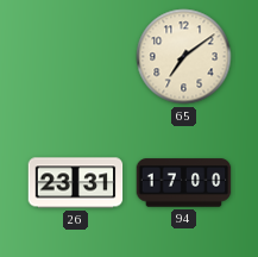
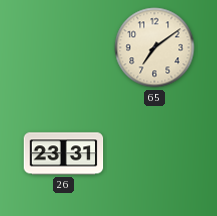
94: 17:00 -> none
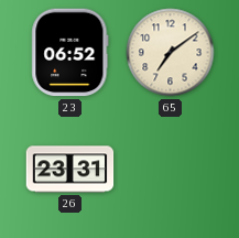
23: none -> 06:52
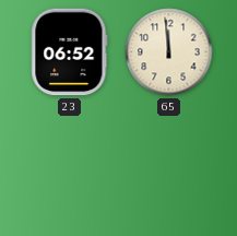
65: 7:09 -> 11:59
26: 23:31 -> none
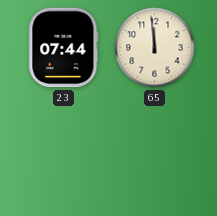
23: 06:52 -> 07:44
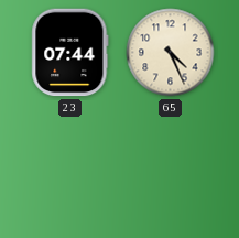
65: 11:59 -> 4:26
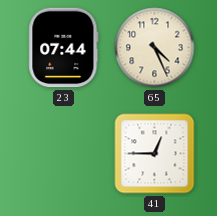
41: none -> 12:45
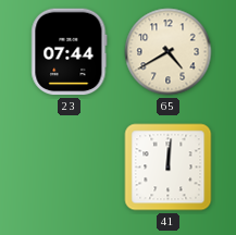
65: 4:26 -> 4:40
41: 12:45 -> 12:01
